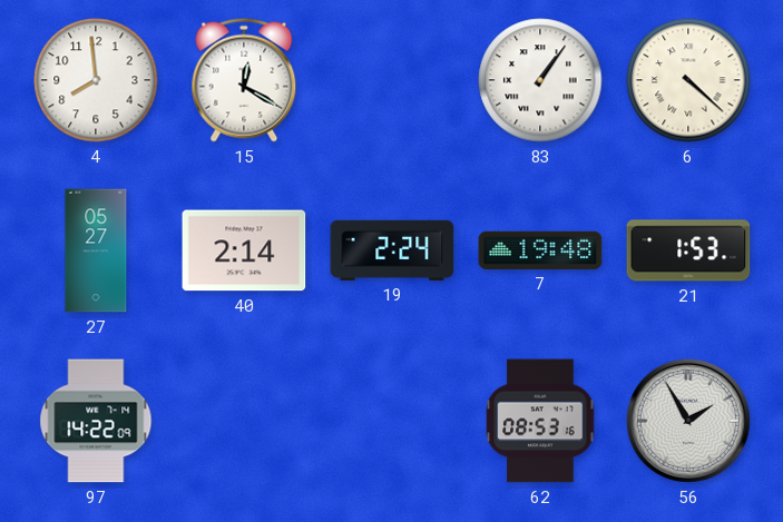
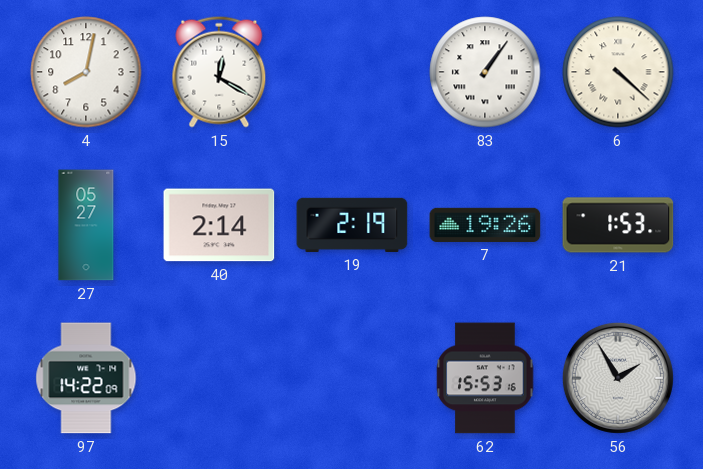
4: 7:59 -> 8:02
19: 2:24 -> 2:19
7: 19:48 -> 19:26
62: 08:53 -> 15:53
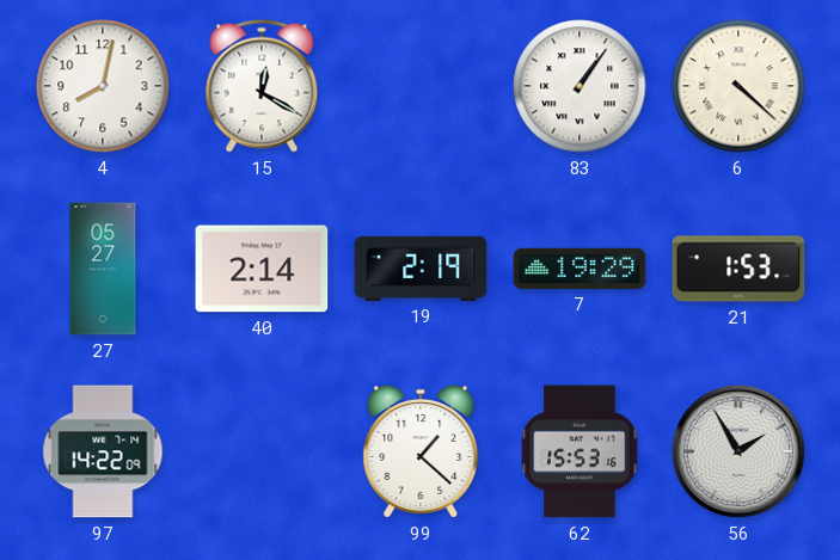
7: 19:26 -> 19:29
99: none -> 1:22
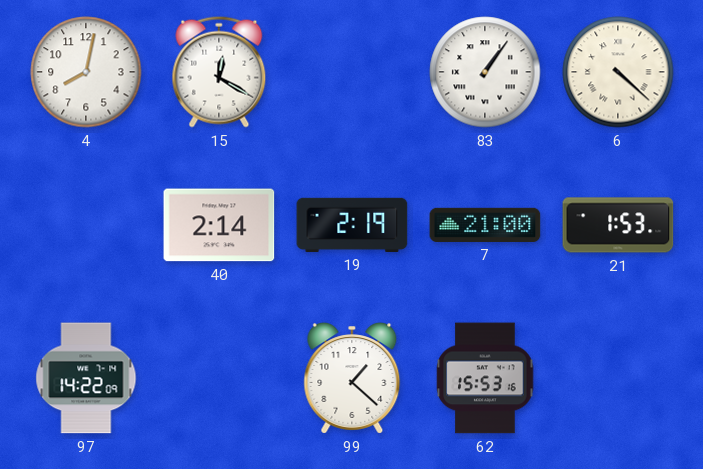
27: 05:27 -> none
7: 19:29 -> 21:00
56: 1:55 -> none
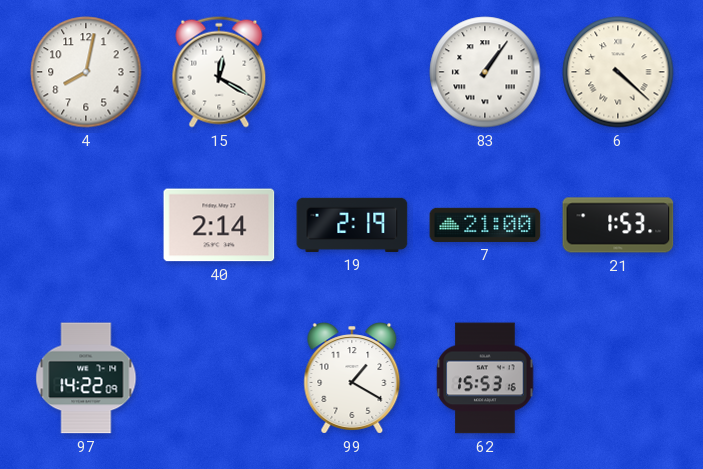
99: 1:22 -> 1:20
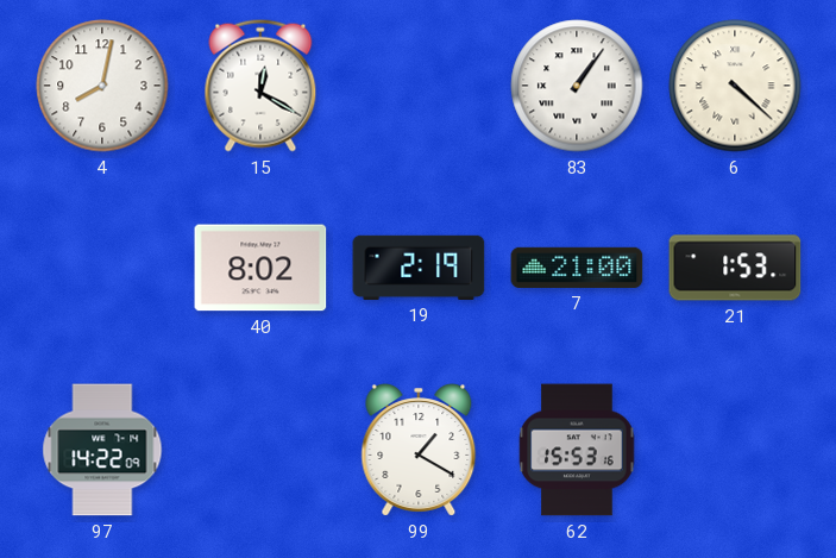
40: 2:14 -> 8:02
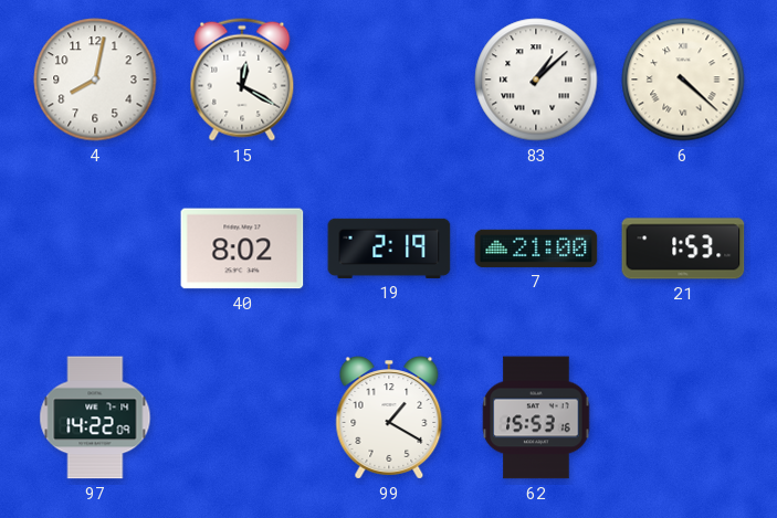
83: 1:06 -> 1:08
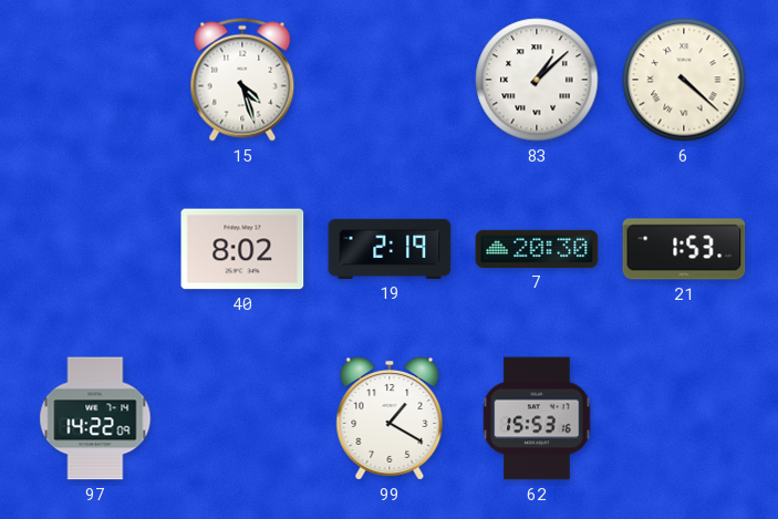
4: 8:02 -> none
15: 12:20 -> 4:27
7: 21:00 -> 20:30
